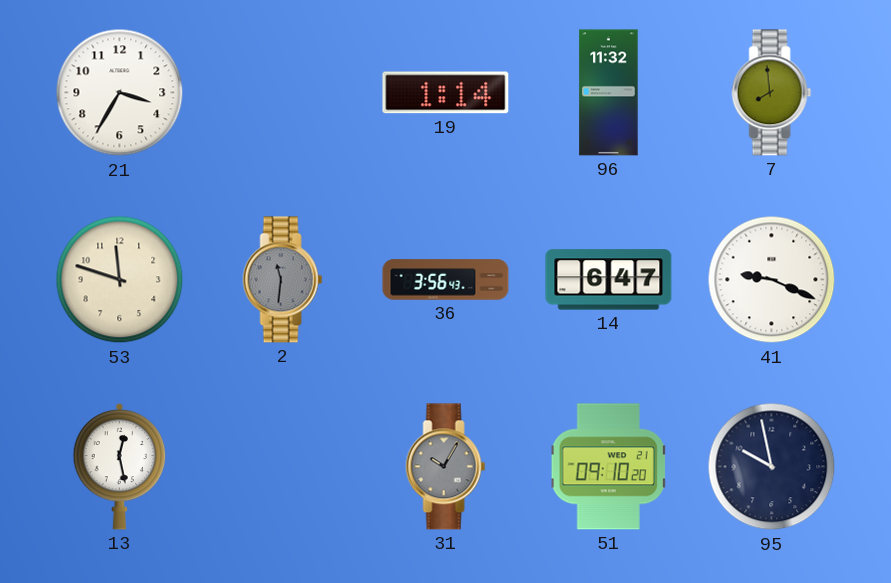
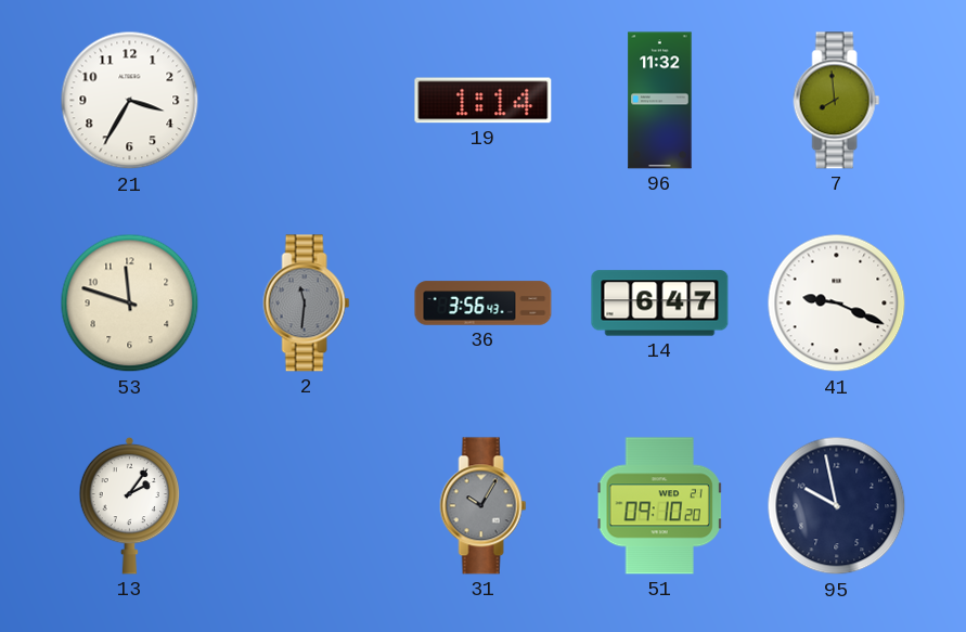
13: 12:28 -> 2:06
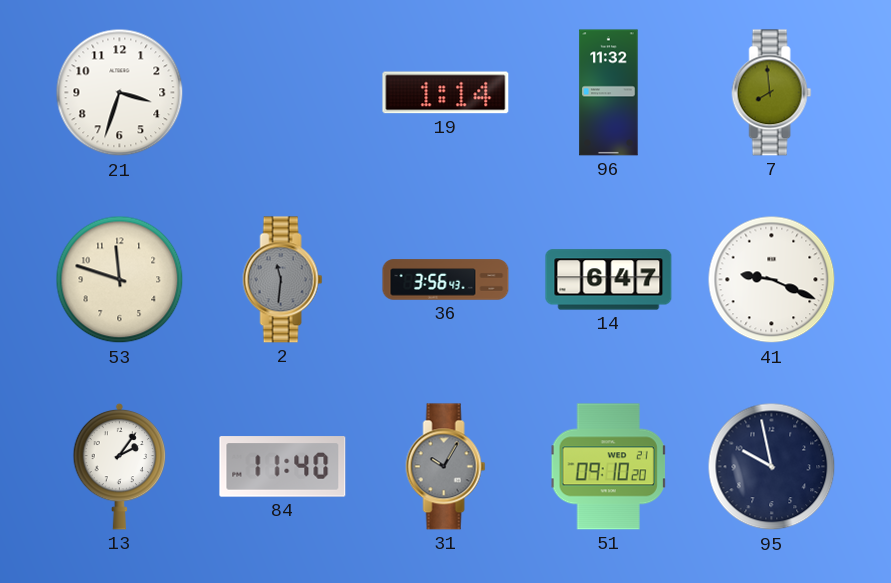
21: 3:35 -> 3:33
84: none -> 11:40
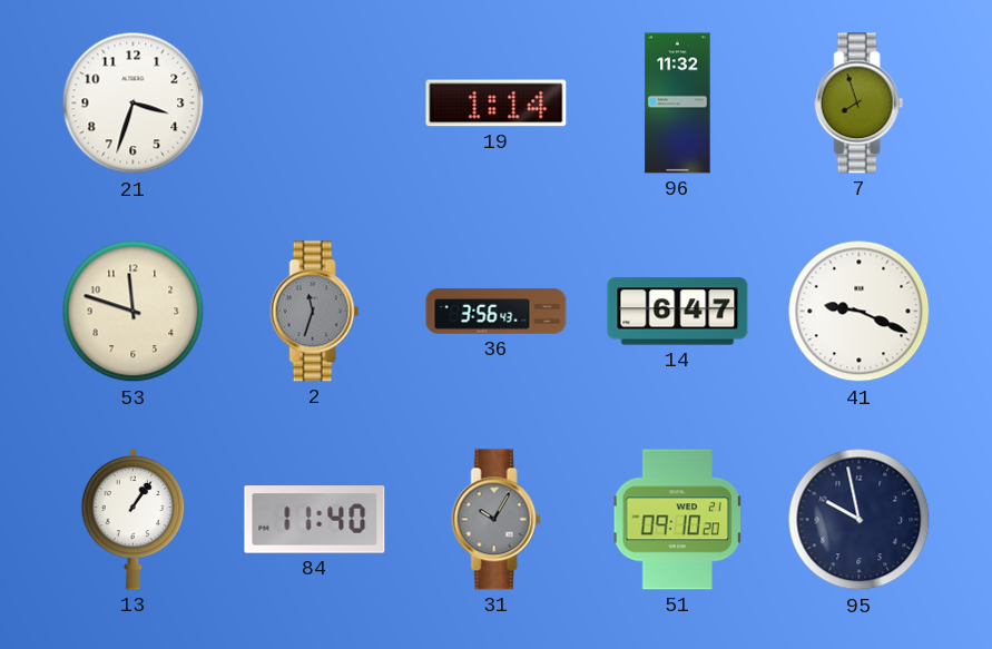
7: 7:59 -> 7:57
2: 11:31 -> 11:33
13: 2:06 -> 1:06
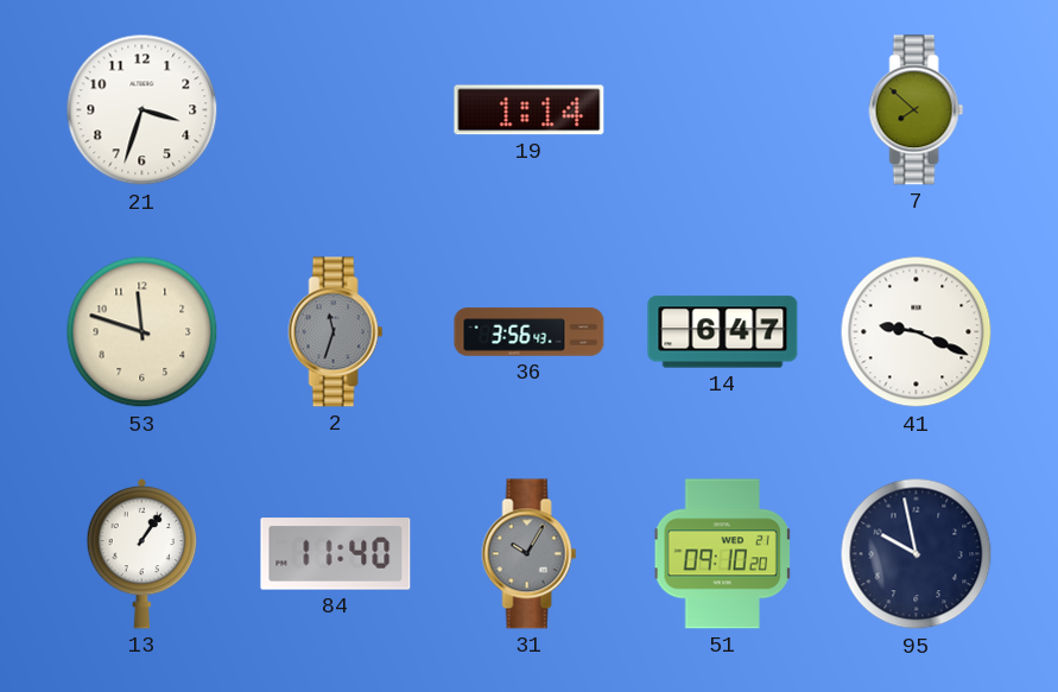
96: 11:32 -> none
7: 7:57 -> 7:52
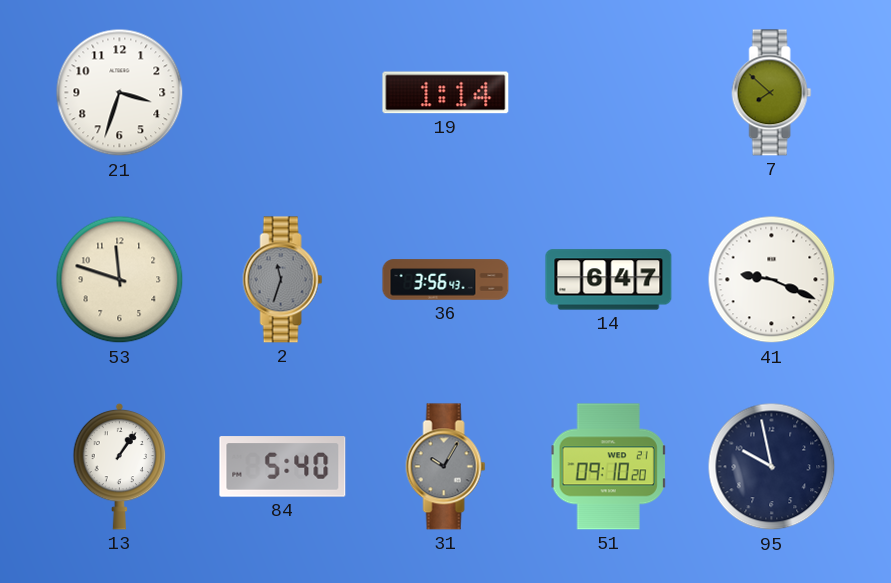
84: 11:40 -> 5:40
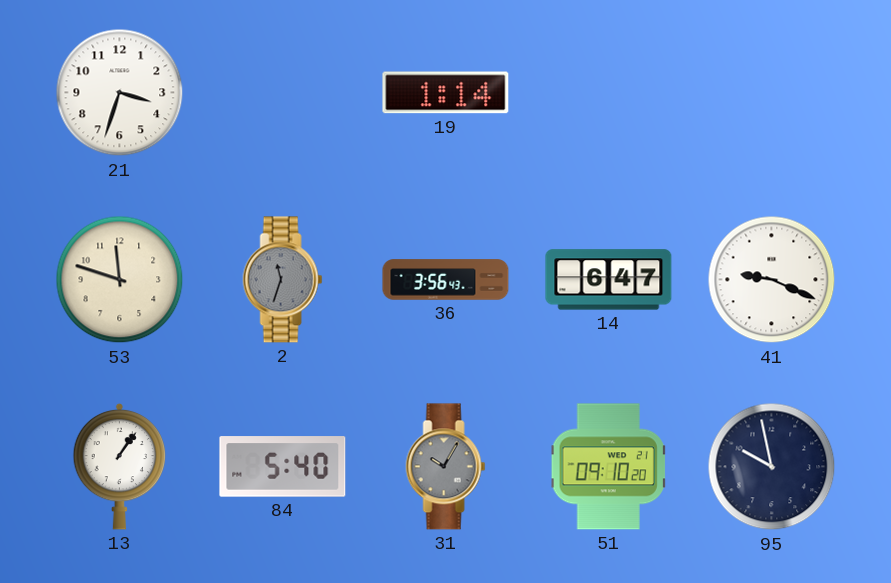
7: 7:52 -> none
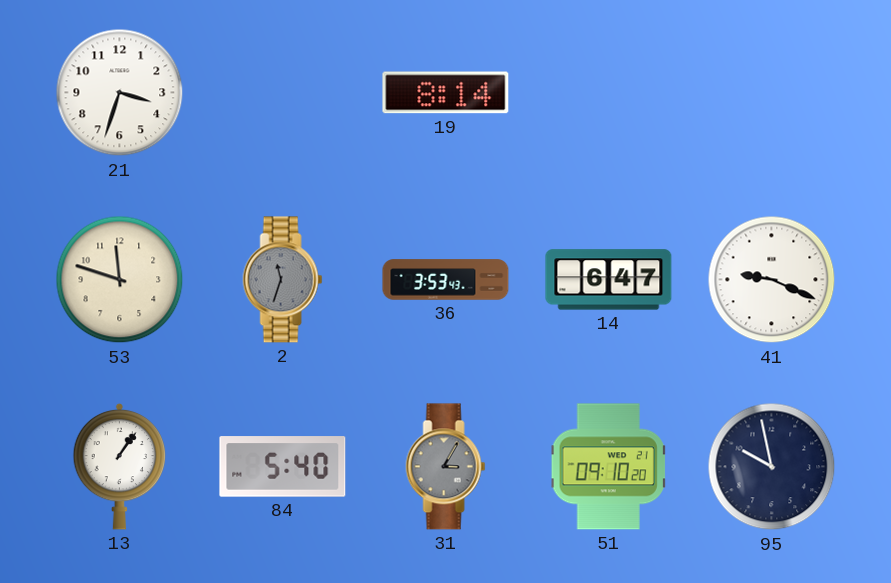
19: 1:14 -> 8:14
36: 3:56 -> 3:53
31: 10:05 -> 3:05
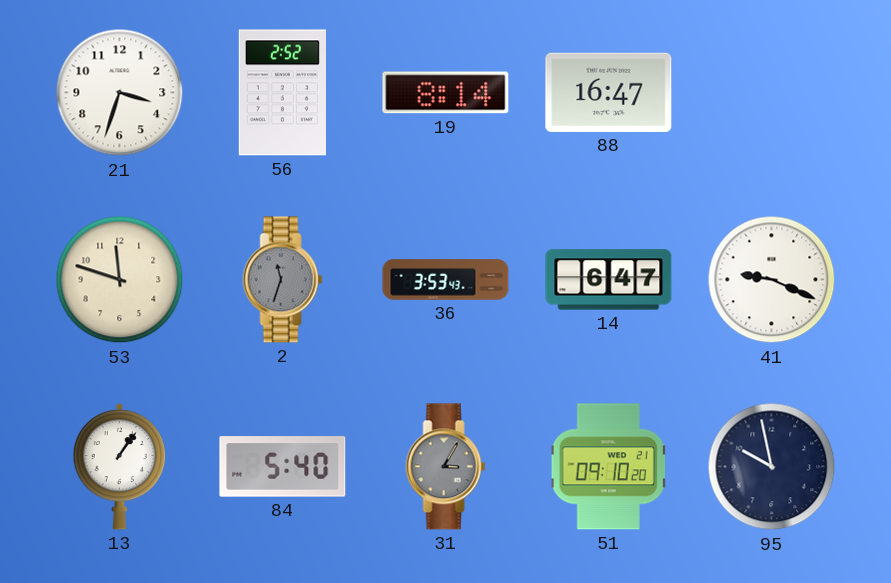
56: none -> 2:52
88: none -> 16:47
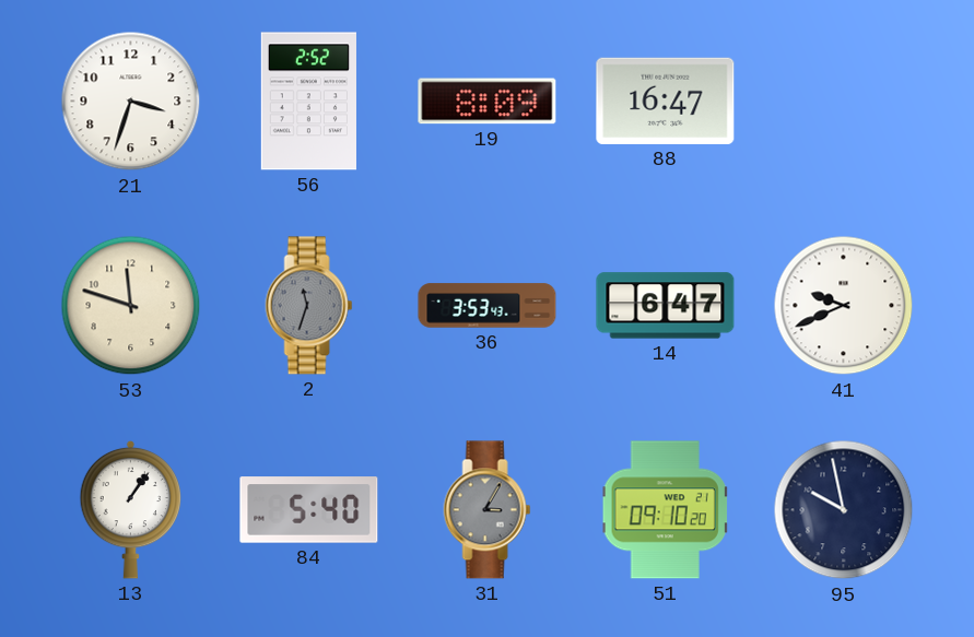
19: 8:14 -> 8:09
41: 9:19 -> 9:41
